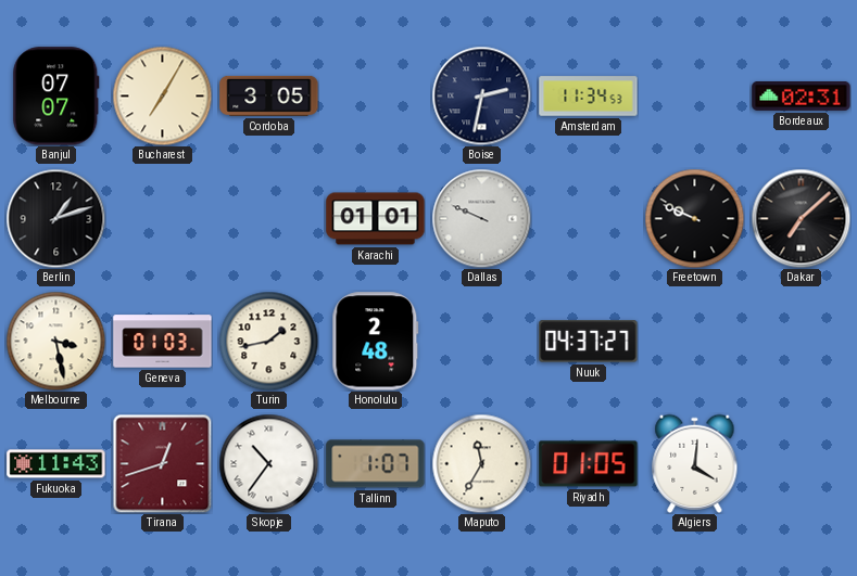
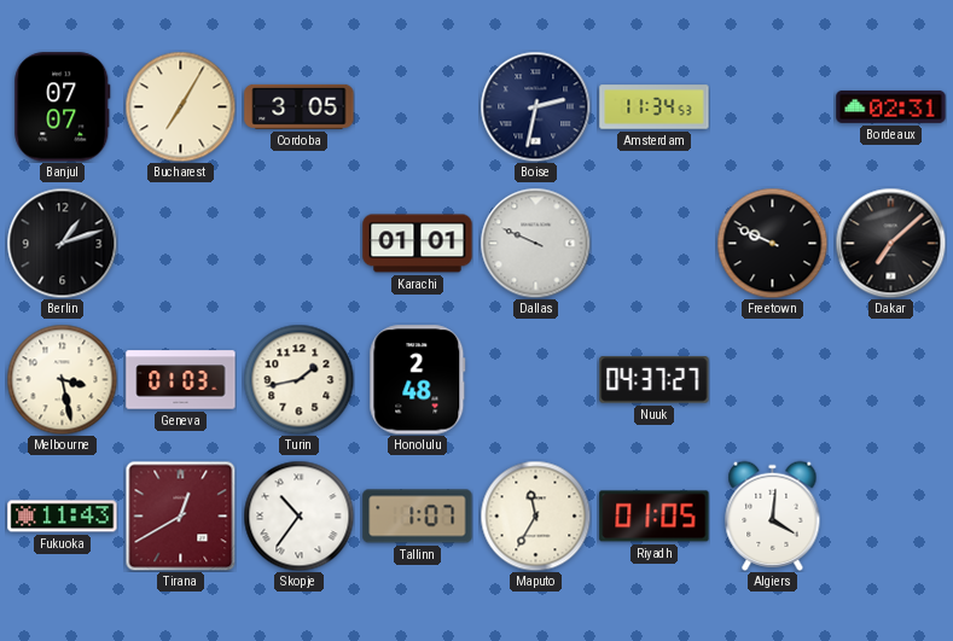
Tirana: 12:42 -> 12:40
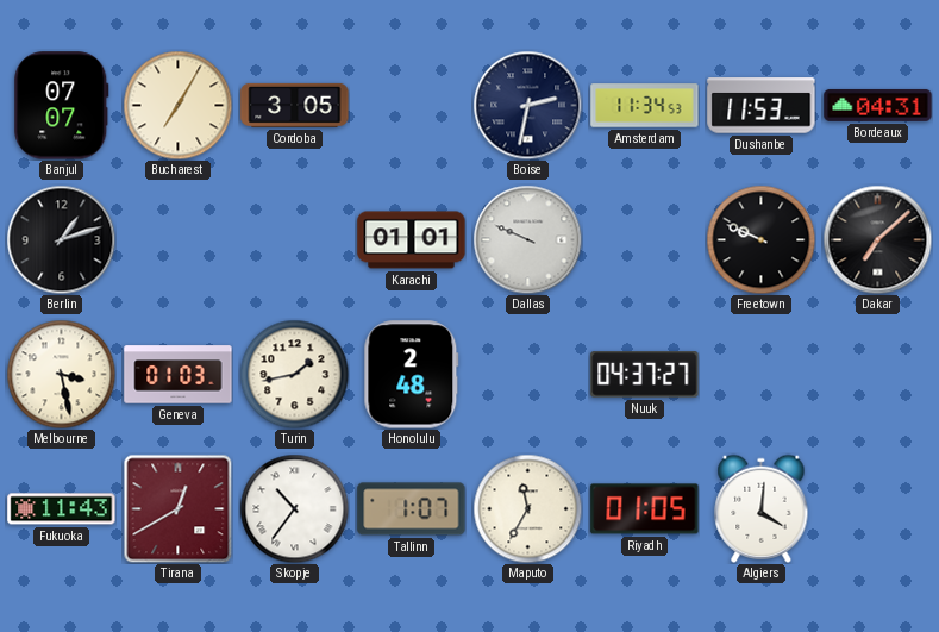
Dushanbe: none -> 11:53
Bordeaux: 02:31 -> 04:31
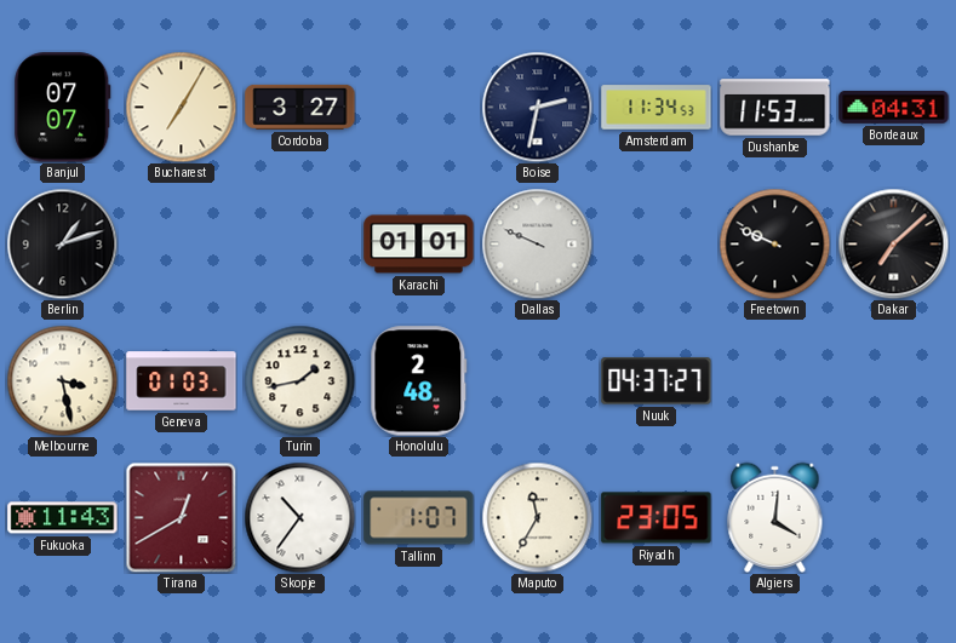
Cordoba: 3:05 -> 3:27
Riyadh: 01:05 -> 23:05
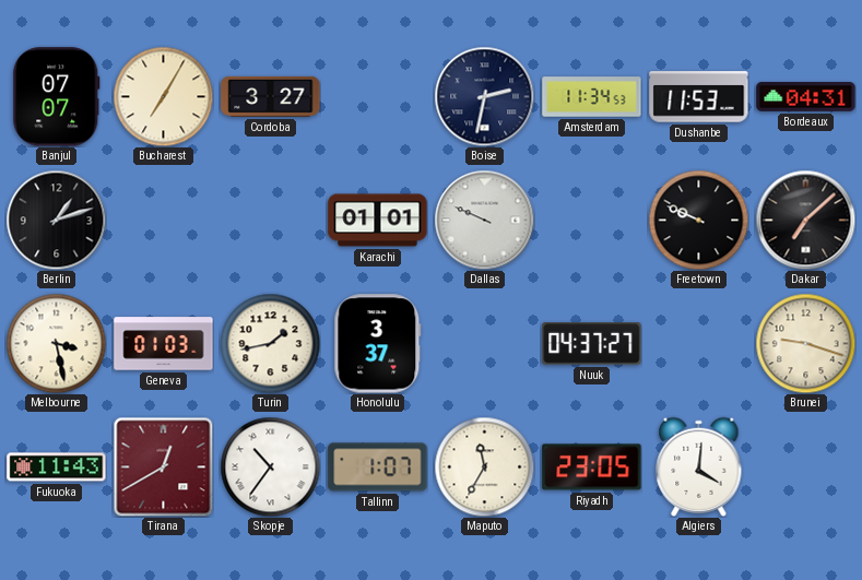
Honolulu: 2:48 -> 3:37
Brunei: none -> 9:18
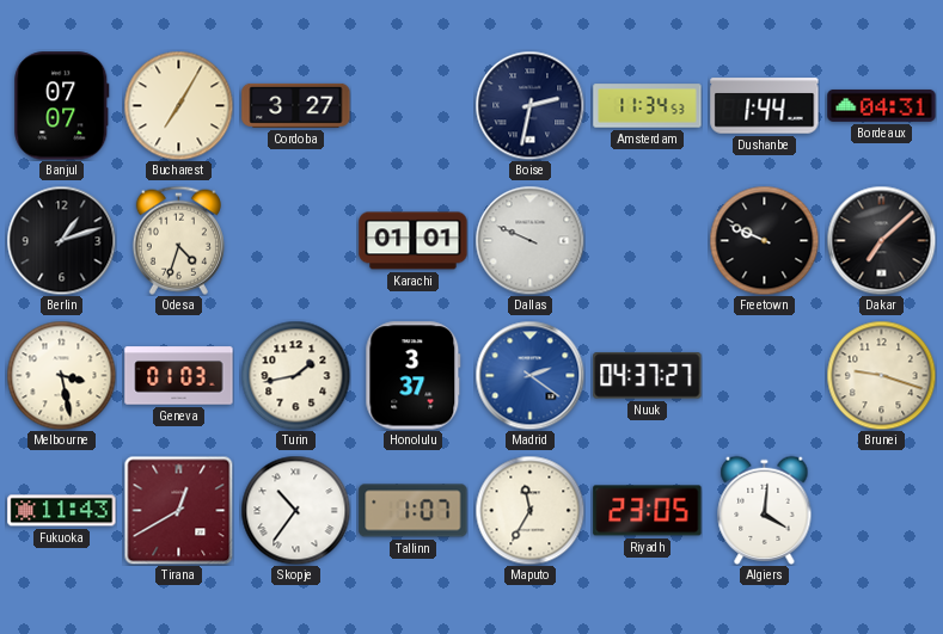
Dushanbe: 11:53 -> 1:44
Odesa: none -> 4:33
Madrid: none -> 2:21
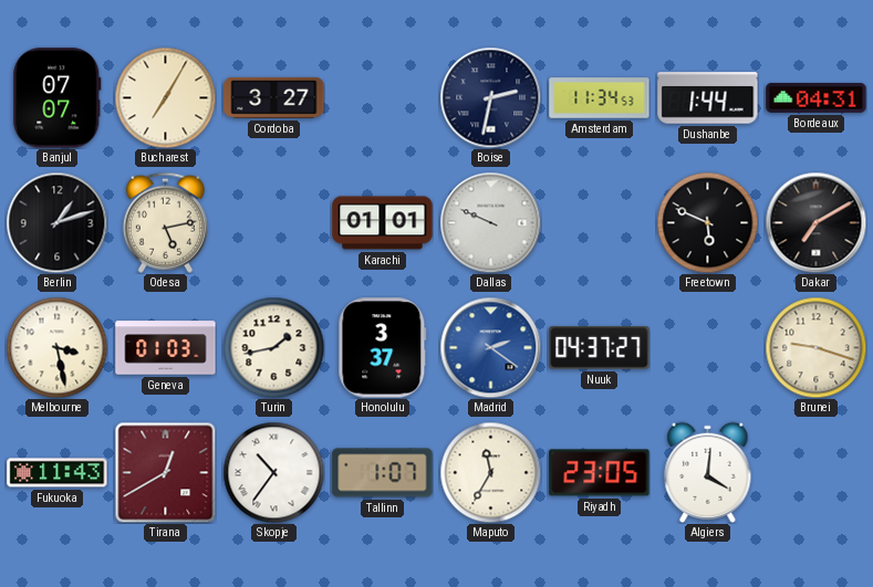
Odesa: 4:33 -> 5:13
Freetown: 9:49 -> 5:49
Dakar: 7:08 -> 7:10
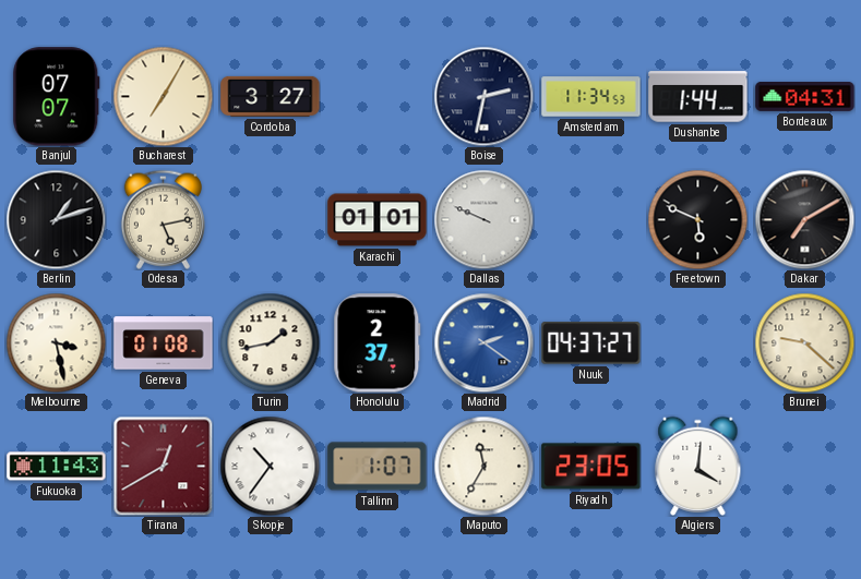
Geneva: 01:03 -> 01:08
Honolulu: 3:37 -> 2:37
Brunei: 9:18 -> 9:22
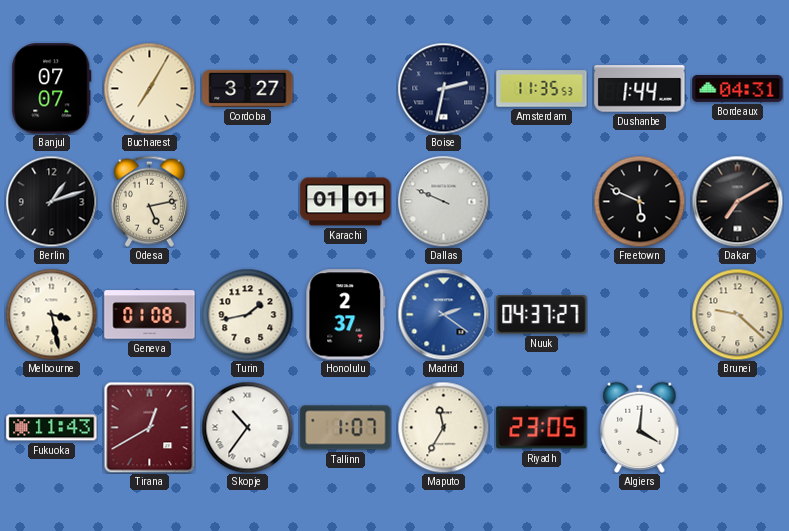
Amsterdam: 11:34 -> 11:35
